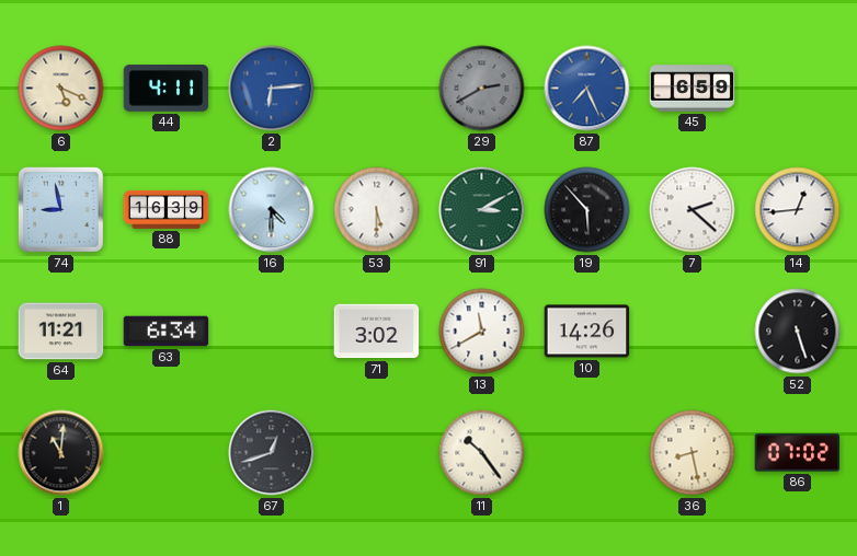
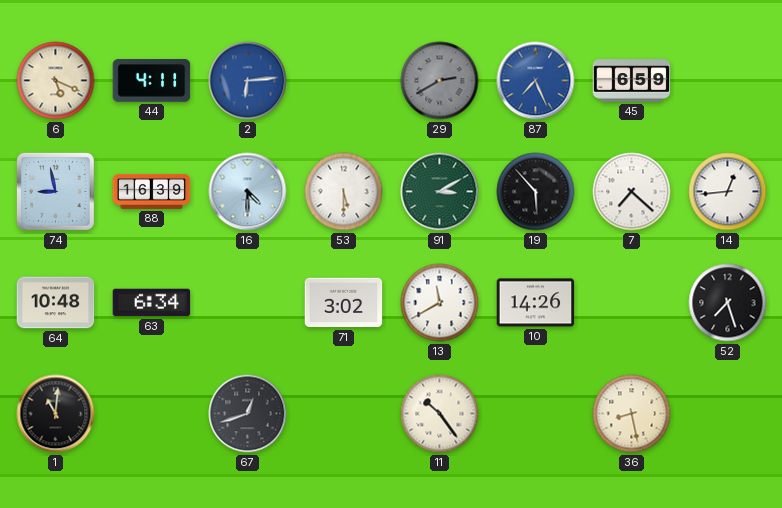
7: 2:22 -> 7:22
64: 11:21 -> 10:48
52: 5:27 -> 7:27
86: 07:02 -> none
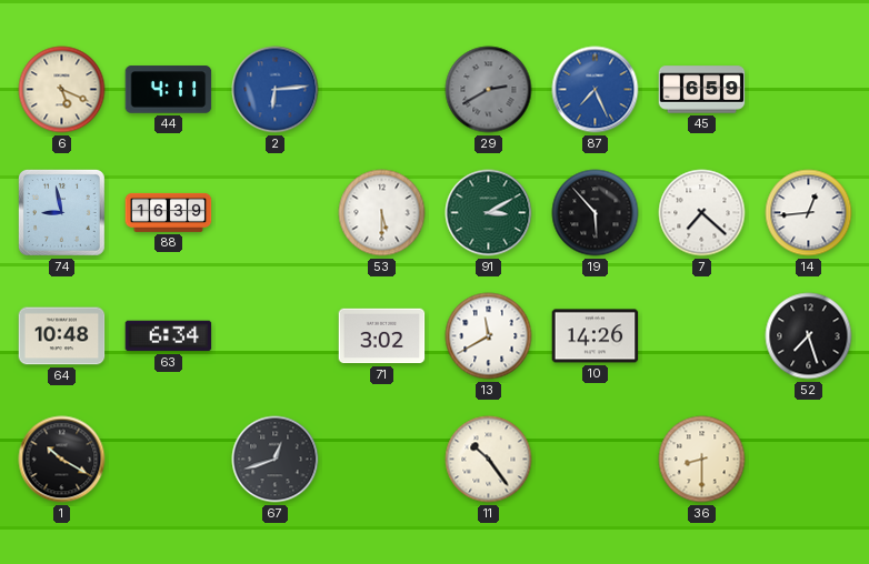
16: 4:30 -> none
1: 11:01 -> 10:20
36: 8:28 -> 8:30
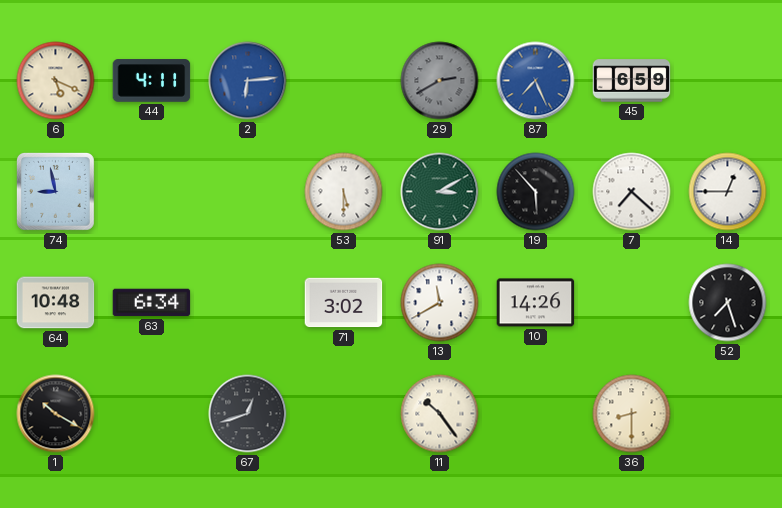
88: 16:39 -> none
14: 12:44 -> 12:45
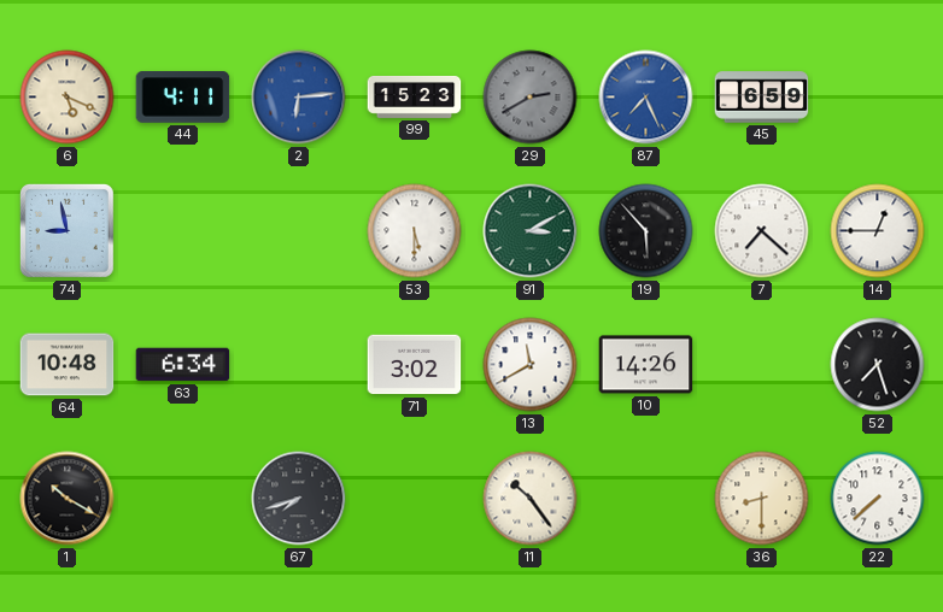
99: none -> 15:23
67: 12:42 -> 7:42
22: none -> 7:38
